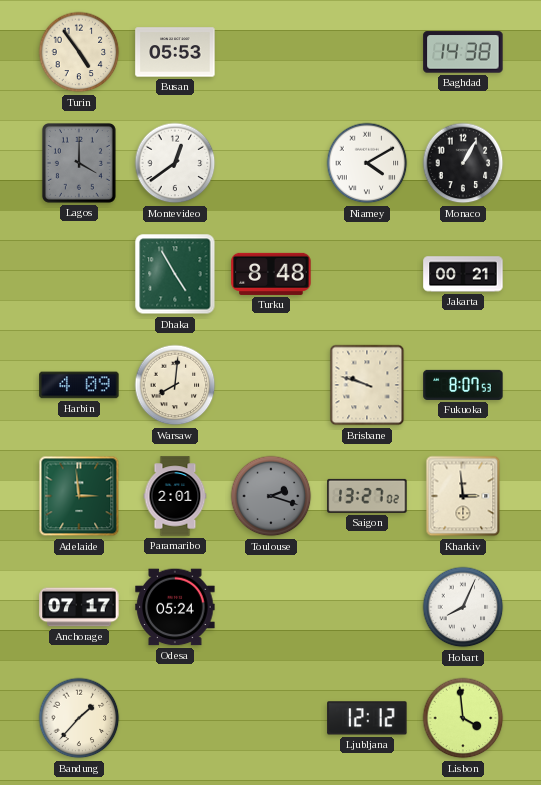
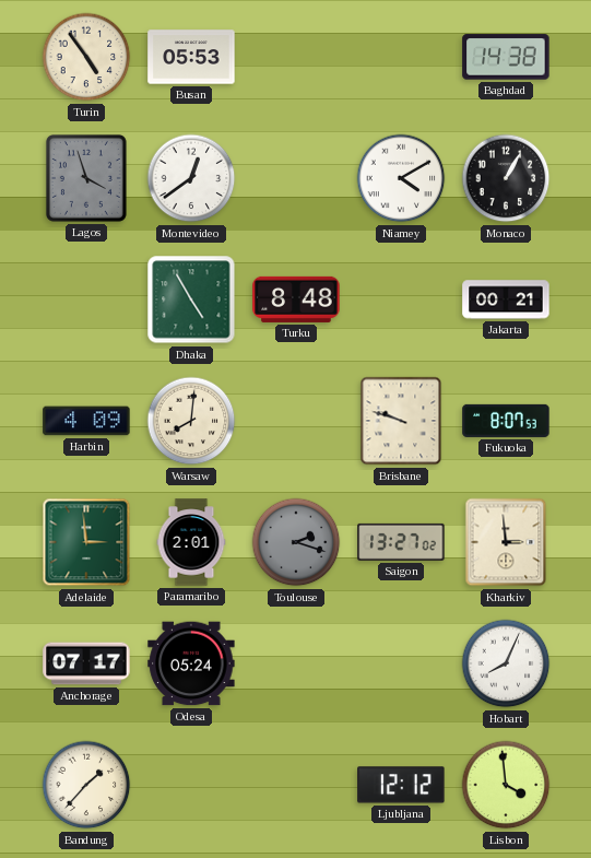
Lagos: 4:00 -> 3:57
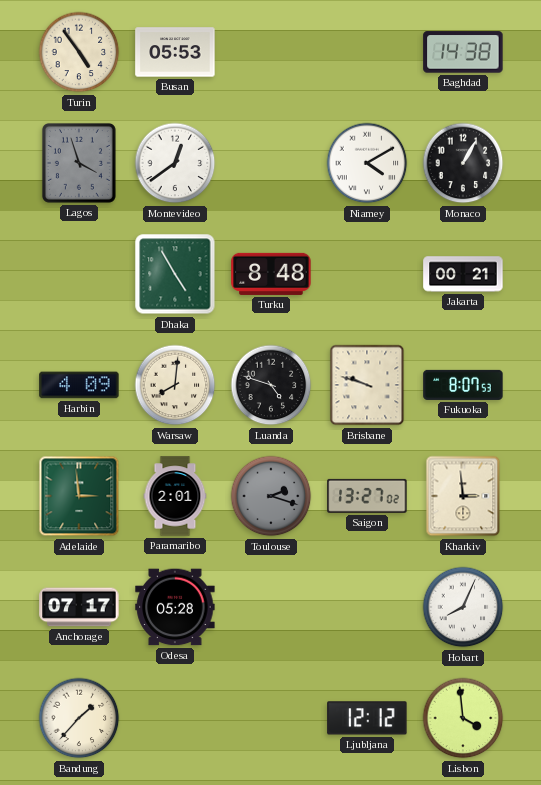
Luanda: none -> 4:48
Odesa: 05:24 -> 05:28
